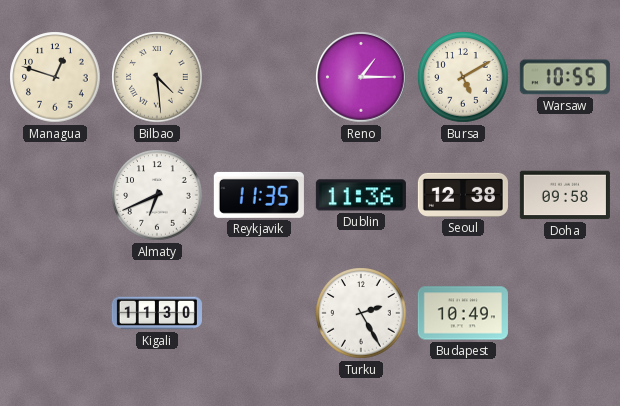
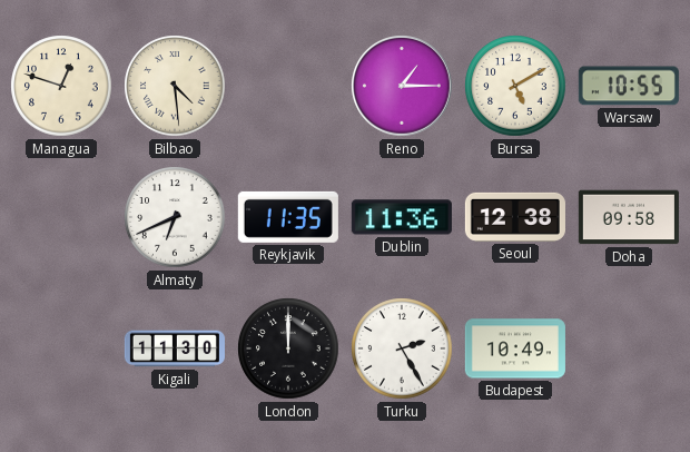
London: none -> 12:00
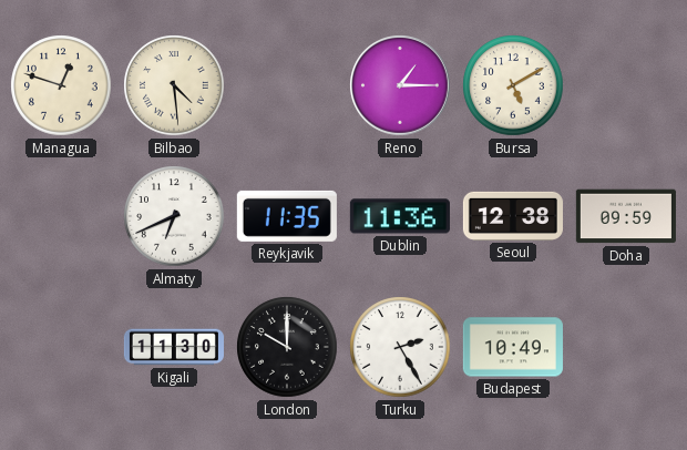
Warsaw: 10:55 -> none
Doha: 09:58 -> 09:59
London: 12:00 -> 10:00
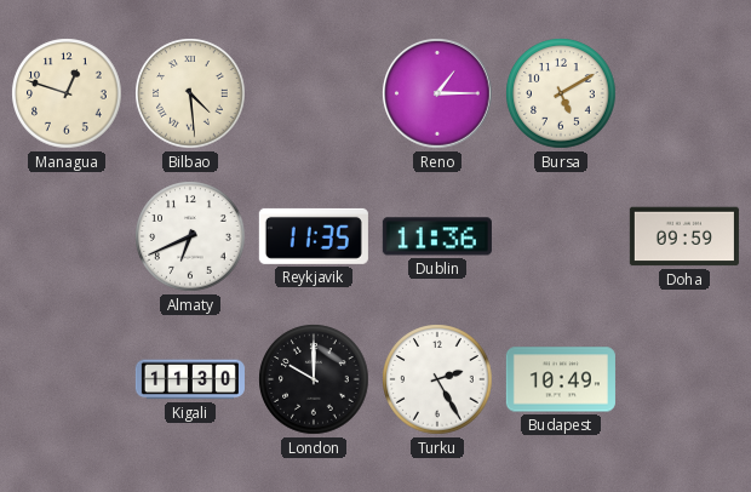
Seoul: 12:38 -> none
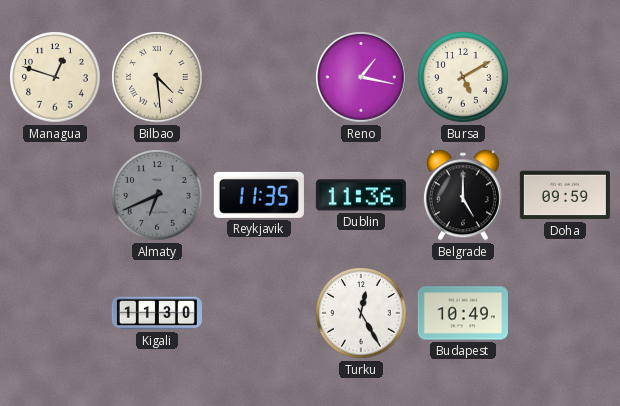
Reno: 1:15 -> 1:17
Almaty dial: white -> grey
Belgrade: none -> 5:00
London: 10:00 -> none
Turku: 2:25 -> 12:25
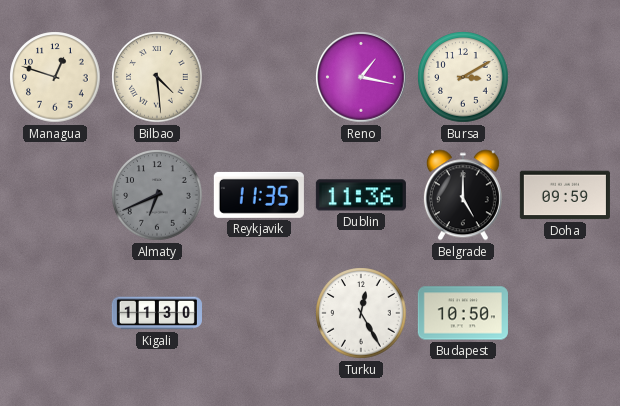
Bursa: 5:10 -> 3:10
Budapest: 10:49 -> 10:50
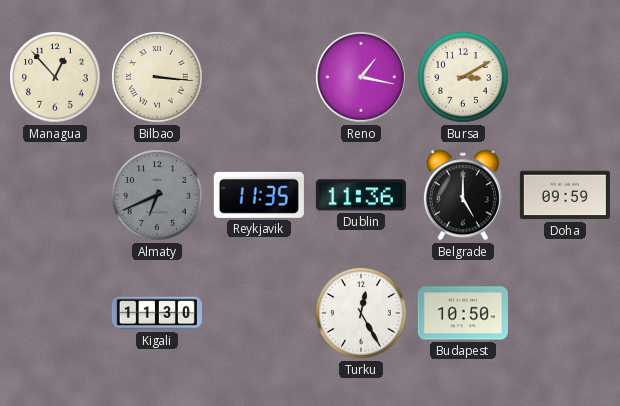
Managua: 12:48 -> 12:53
Bilbao: 4:29 -> 3:16
